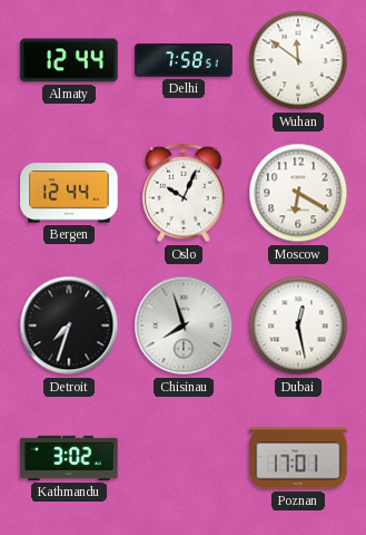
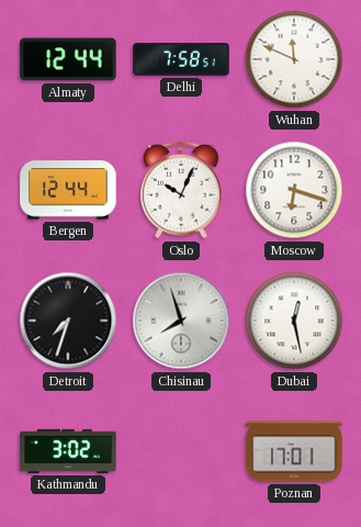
Wuhan: 11:51 -> 11:49
Moscow: 6:20 -> 6:18
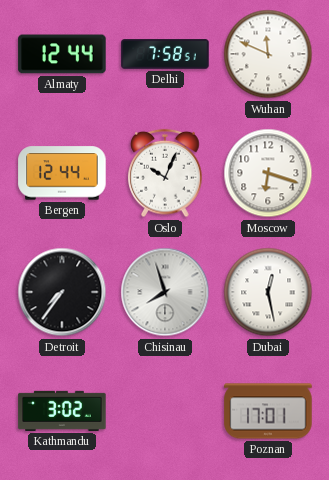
Detroit: 7:33 -> 7:36
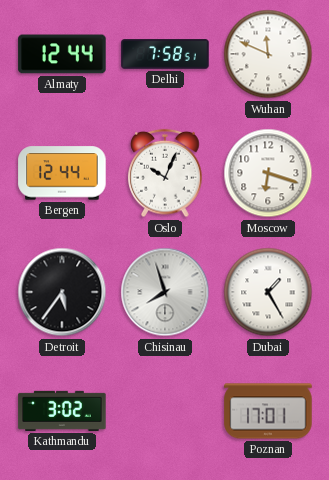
Detroit: 7:36 -> 5:36
Dubai: 12:28 -> 1:25
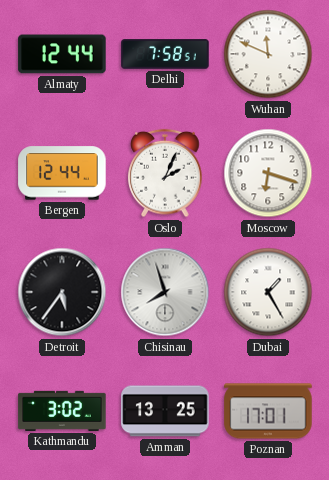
Oslo: 10:04 -> 2:04
Amman: none -> 13:25
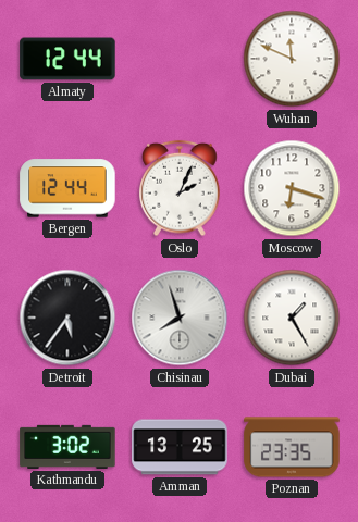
Delhi: 7:58 -> none
Poznan: 17:01 -> 23:35
